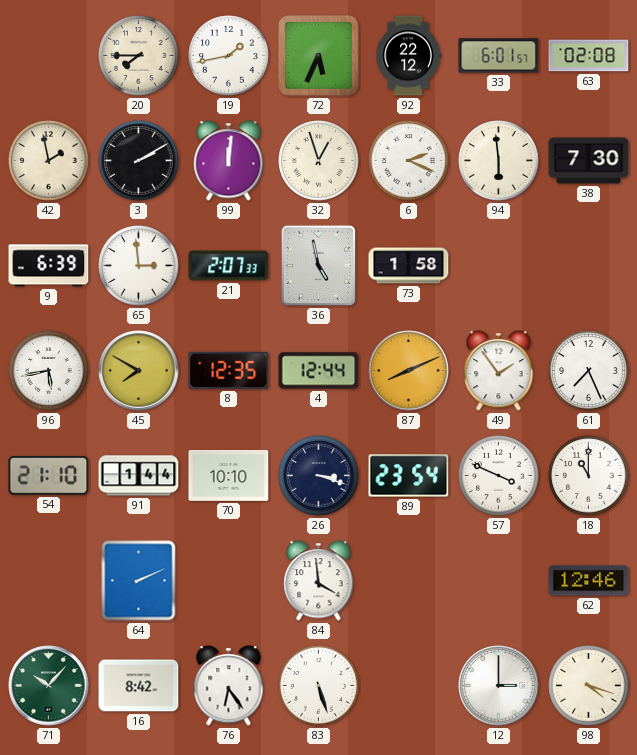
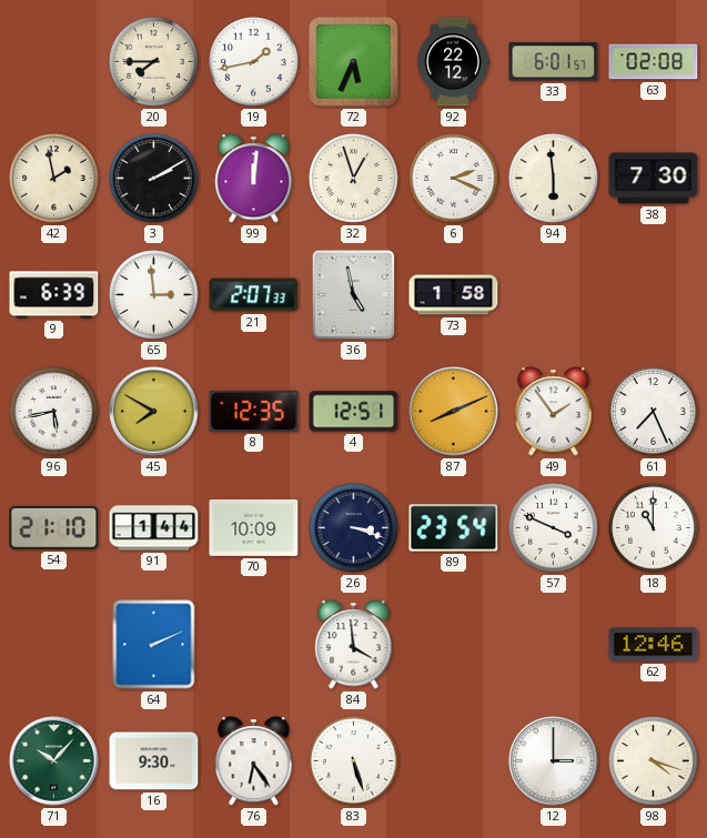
4: 12:44 -> 12:51
70: 10:10 -> 10:09
16: 8:42 -> 9:30
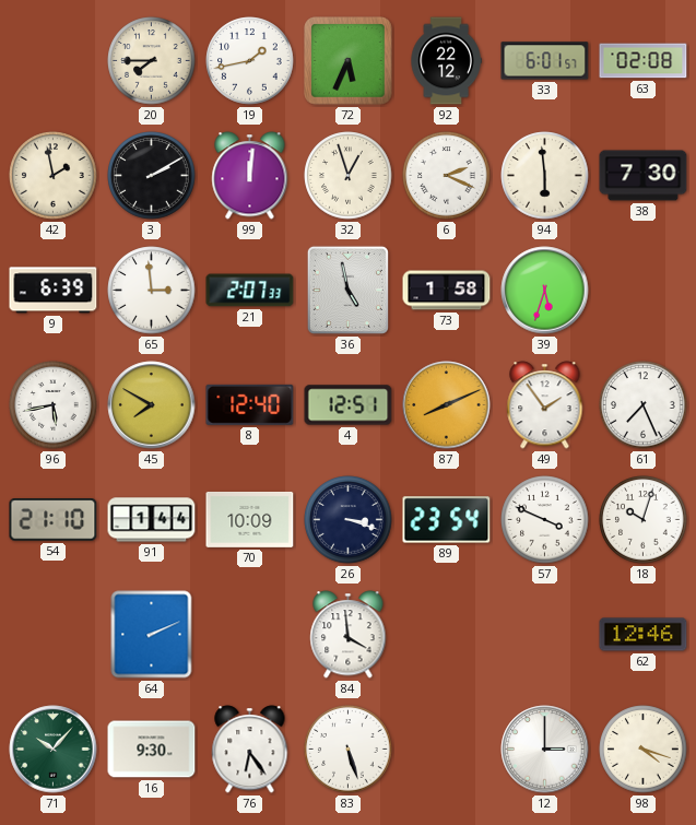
39: none -> 5:33
8: 12:35 -> 12:40
18: 11:00 -> 10:03
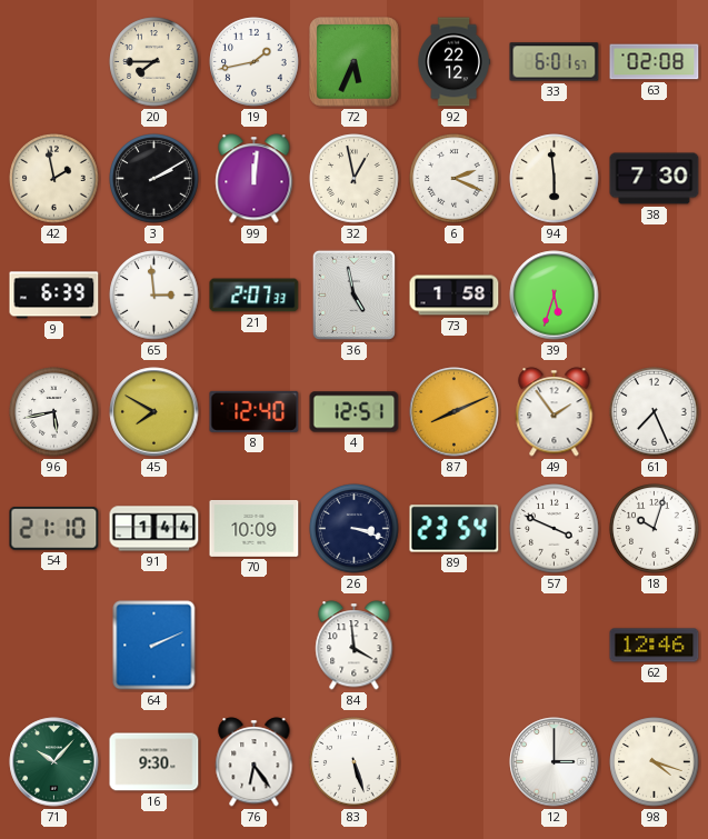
32: 12:57 -> 12:58
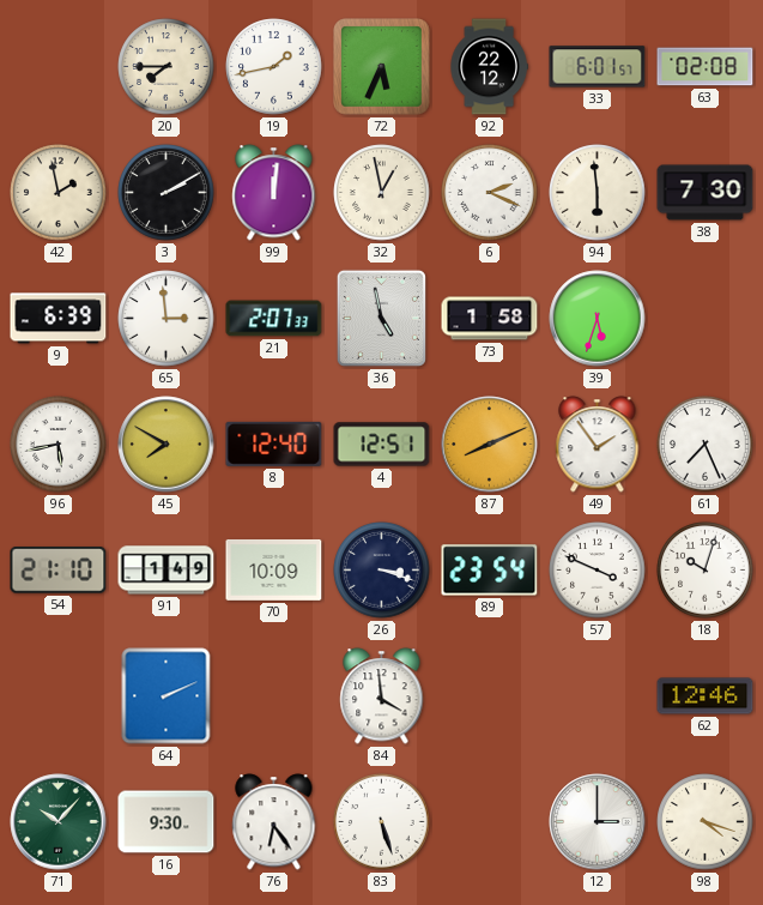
91: 1:44 -> 1:49
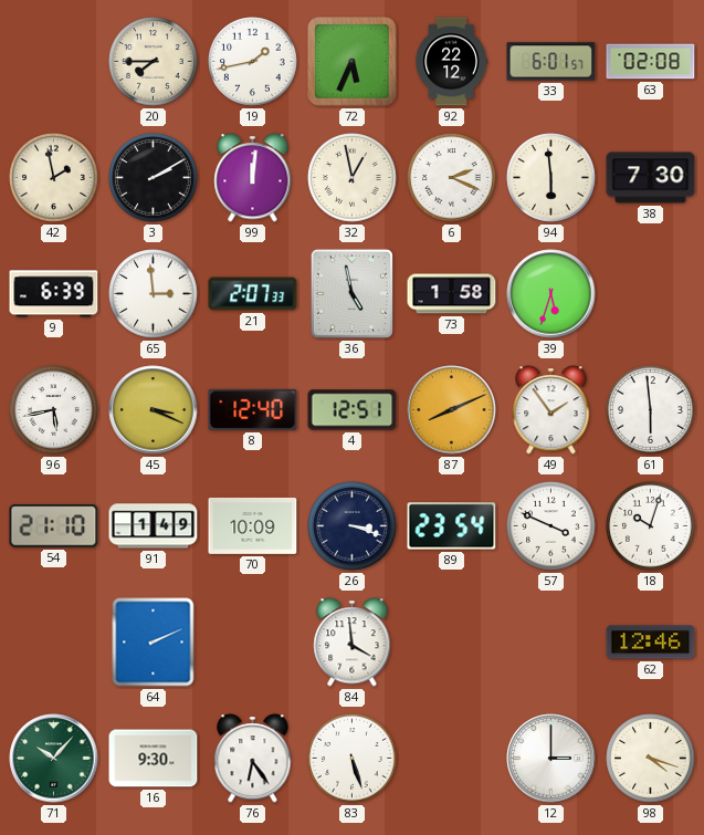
45: 7:50 -> 3:19
61: 7:26 -> 5:59
